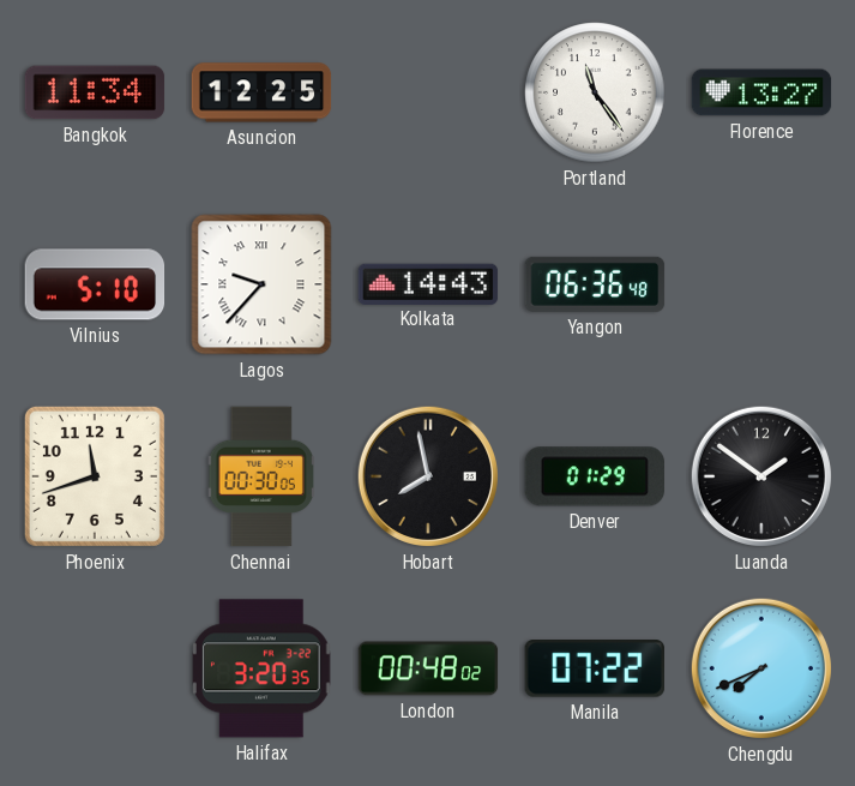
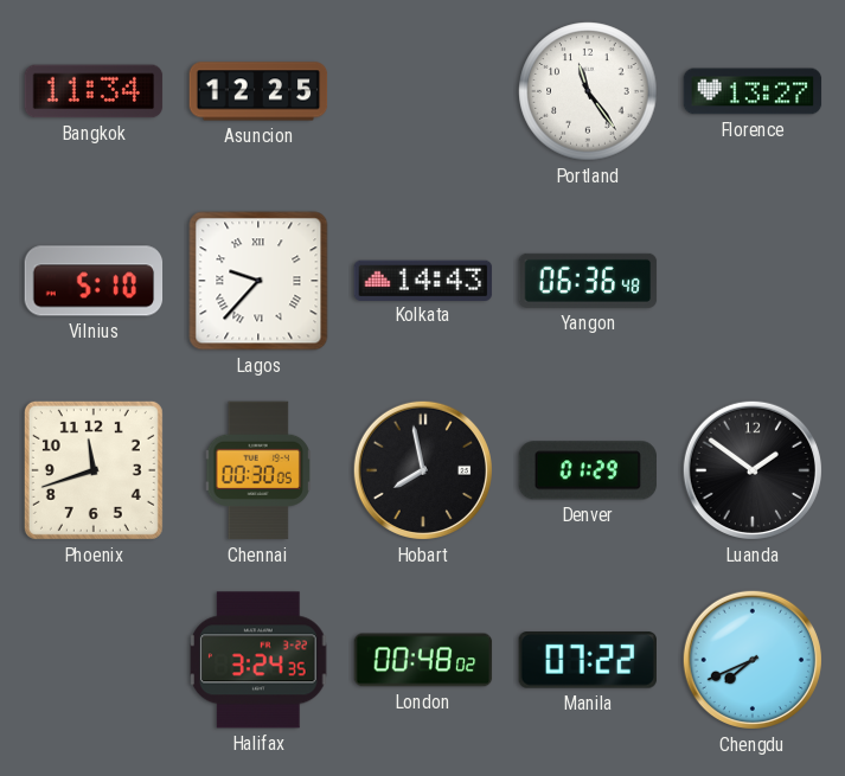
Halifax: 3:20 -> 3:24
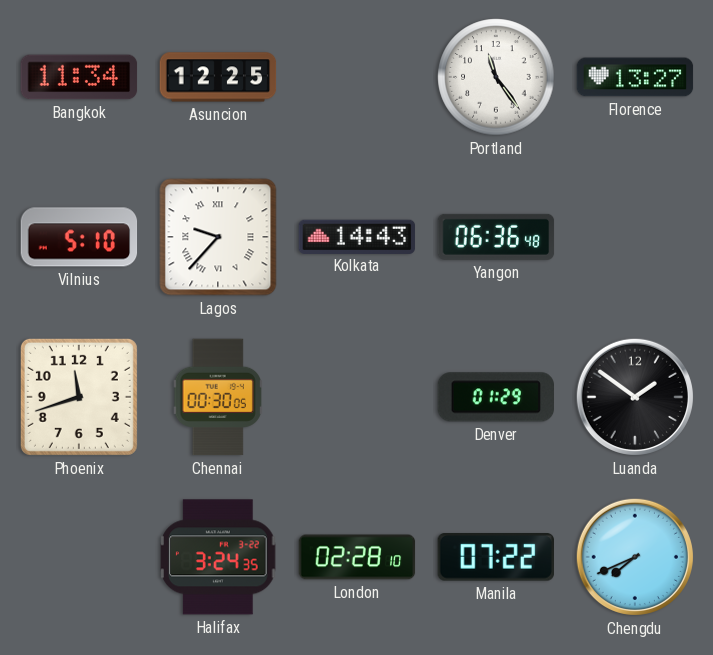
Hobart: 7:58 -> none
London: 00:48 -> 02:28
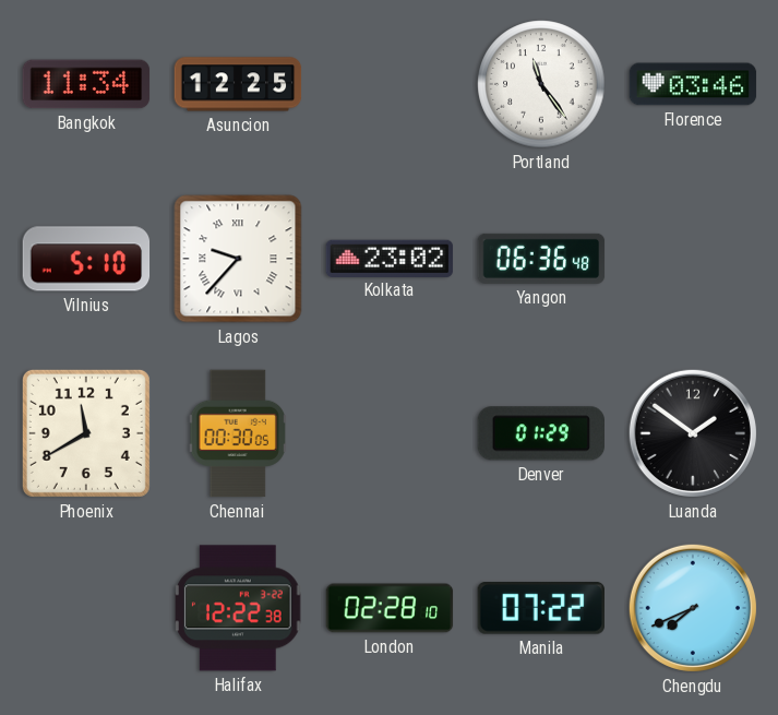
Florence: 13:27 -> 03:46
Kolkata: 14:43 -> 23:02
Phoenix: 11:42 -> 11:40
Halifax: 3:24 -> 12:22
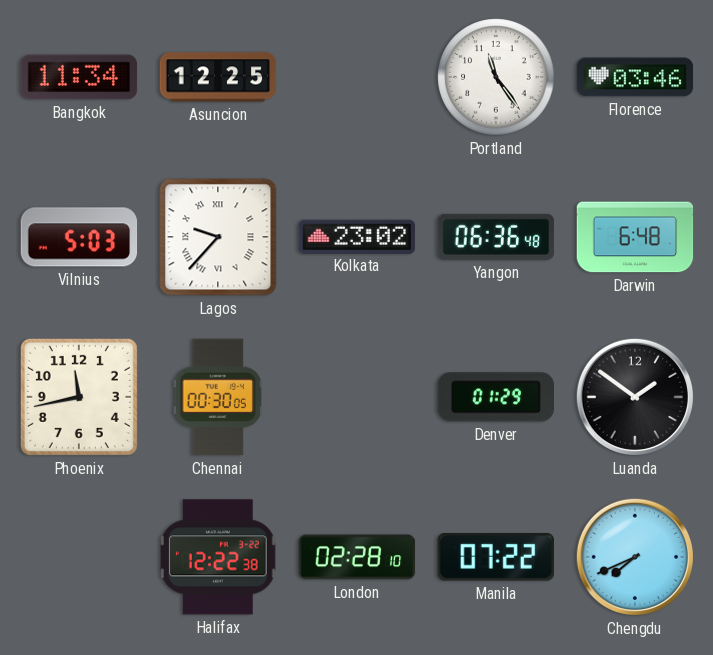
Vilnius: 5:10 -> 5:03
Darwin: none -> 6:48
Phoenix: 11:40 -> 11:43
